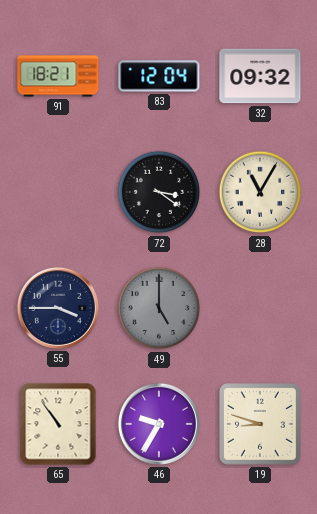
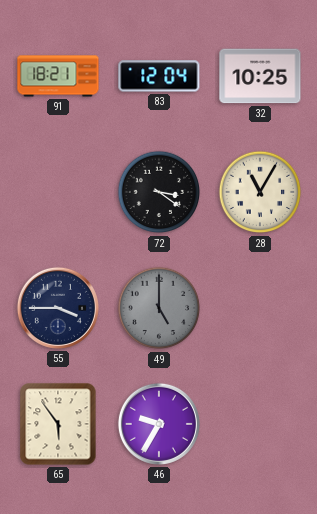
32: 09:32 -> 10:25
65: 10:54 -> 5:54
19: 8:48 -> none
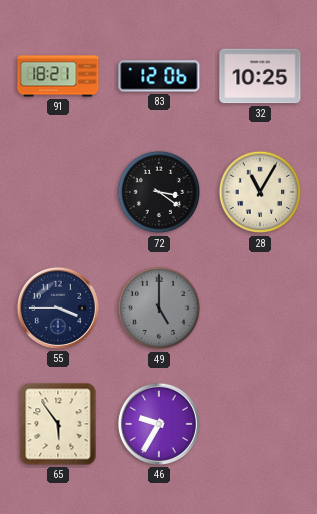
83: 12:04 -> 12:06
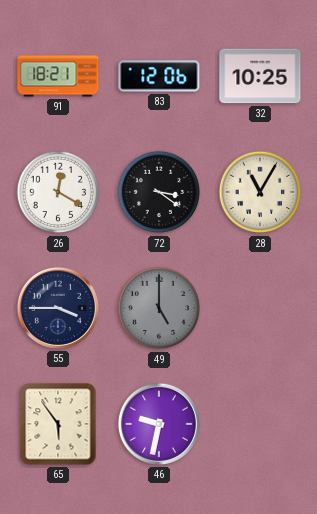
26: none -> 12:20
46: 9:35 -> 9:32
